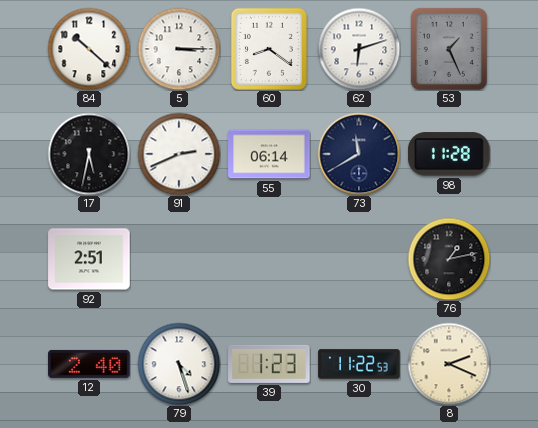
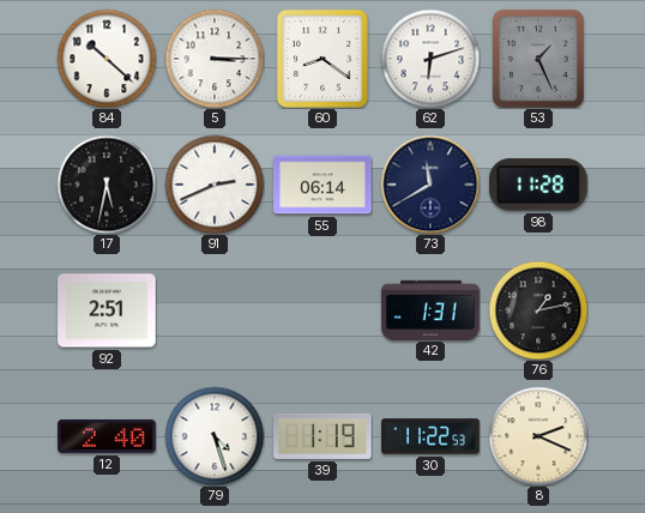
42: none -> 1:31
39: 1:23 -> 1:19
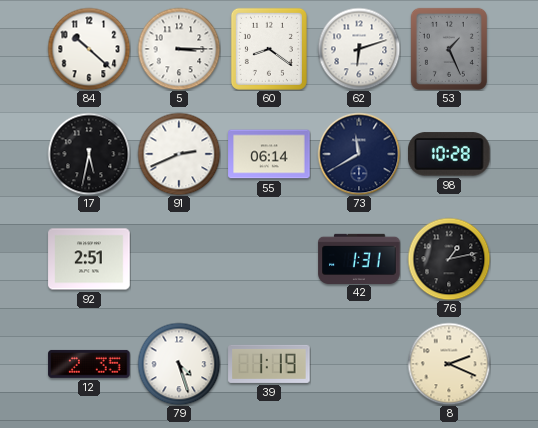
98: 11:28 -> 10:28
12: 2:40 -> 2:35
30: 11:22 -> none
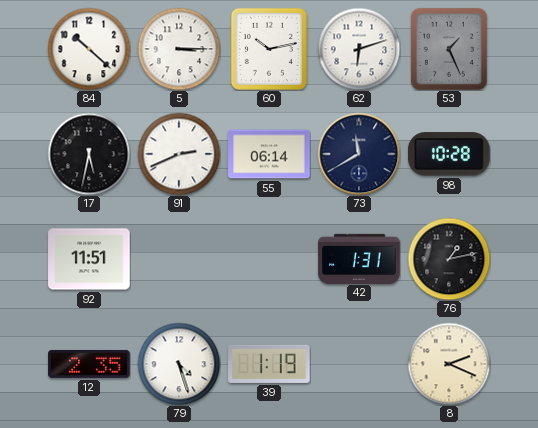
60: 8:21 -> 10:13
92: 2:51 -> 11:51
